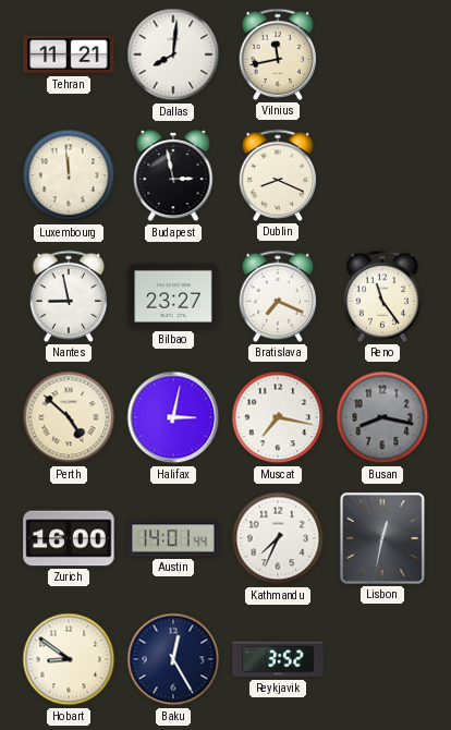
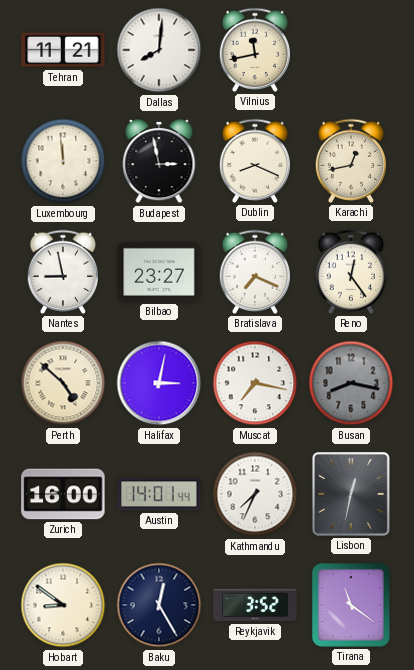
Karachi: none -> 12:43
Reno: 11:24 -> 12:24
Tirana: none -> 11:21
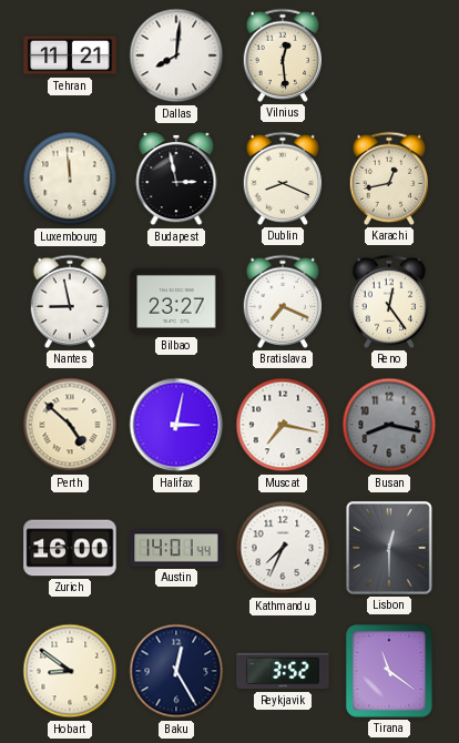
Vilnius: 11:43 -> 12:29
Lisbon: 12:32 -> 12:30
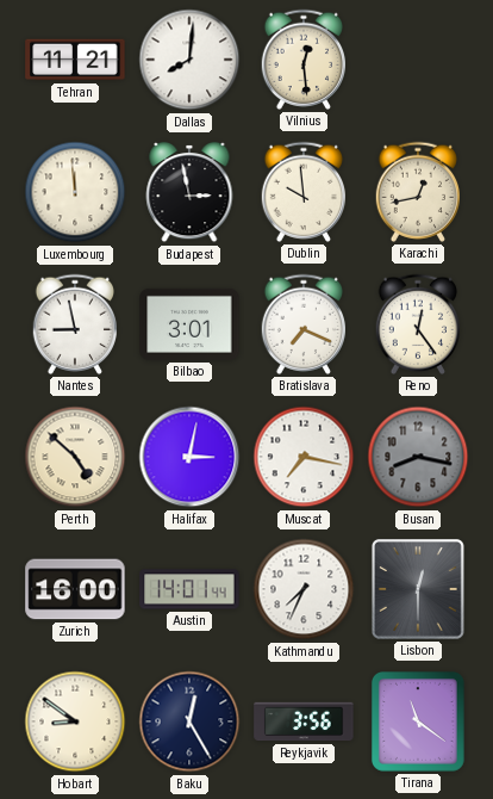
Dublin: 8:19 -> 9:59
Bilbao: 23:27 -> 3:01
Reykjavik: 3:52 -> 3:56
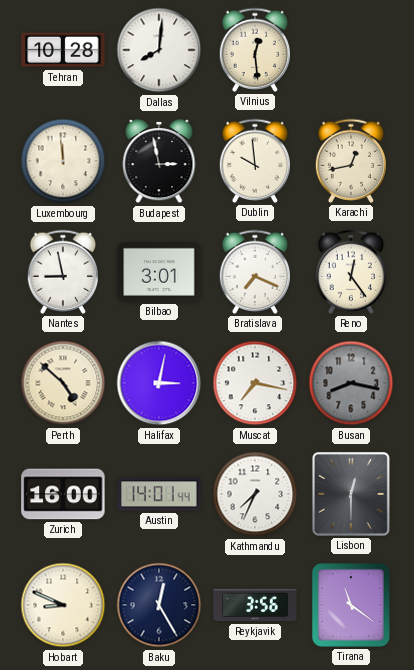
Tehran: 11:21 -> 10:28
Hobart: 8:51 -> 8:49
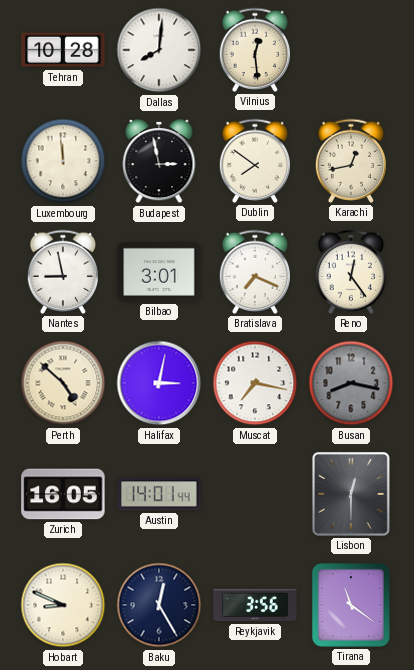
Dublin: 9:59 -> 7:51
Zurich: 16:00 -> 16:05
Kathmandu: 7:34 -> none
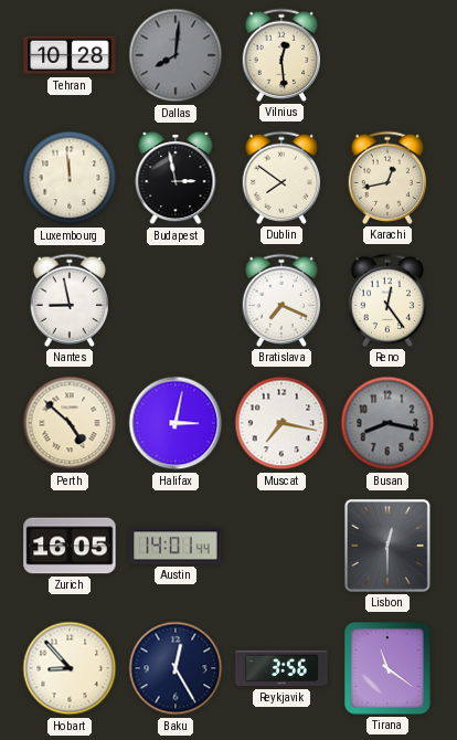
Dallas dial: white -> grey
Bilbao: 3:01 -> none
Hobart: 8:49 -> 8:53
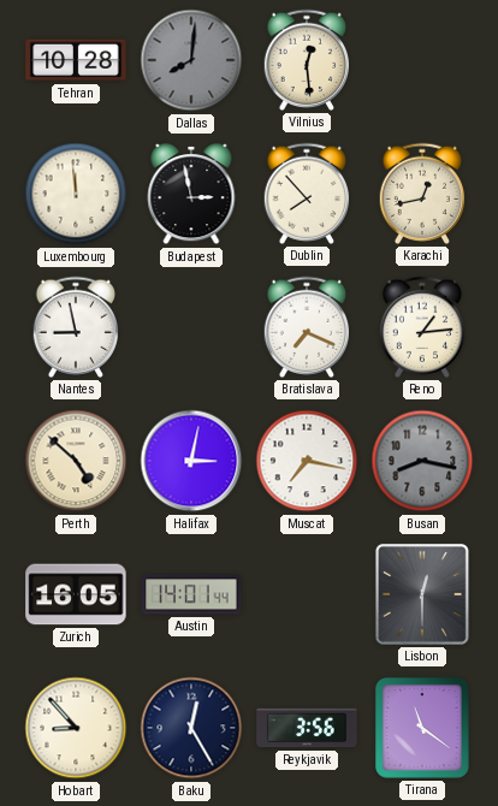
Dublin: 7:51 -> 7:53
Reno: 12:24 -> 1:14
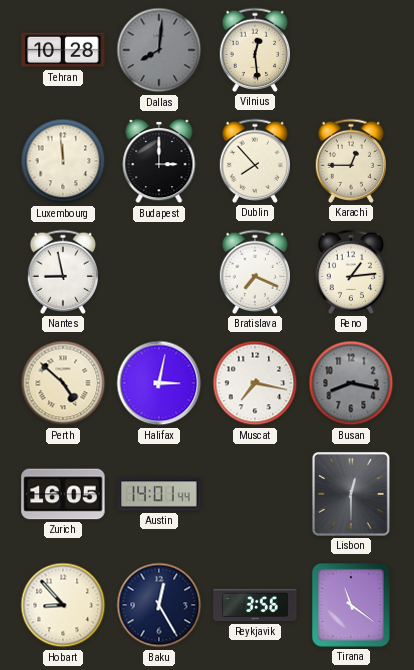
Budapest: 2:58 -> 3:00
Karachi: 12:43 -> 12:45
